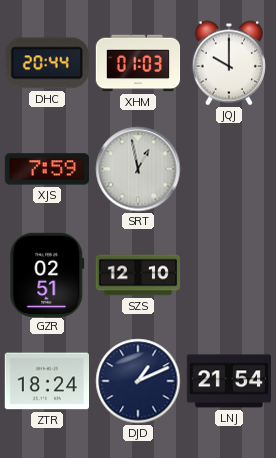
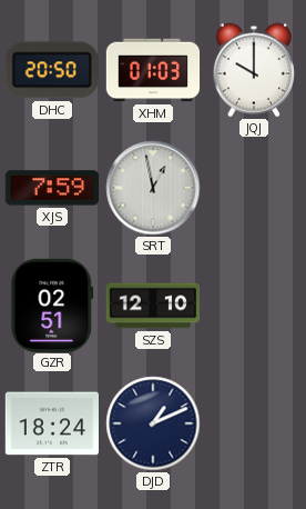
DHC: 20:44 -> 20:50
LNJ: 21:54 -> none
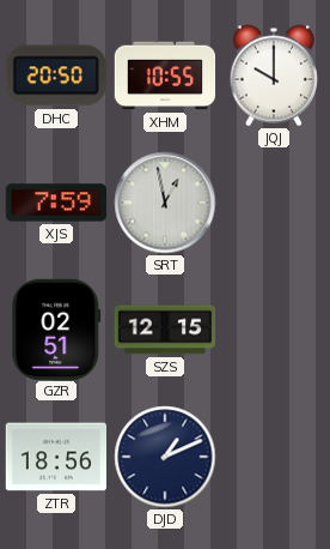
XHM: 01:03 -> 10:55
SZS: 12:10 -> 12:15
ZTR: 18:24 -> 18:56
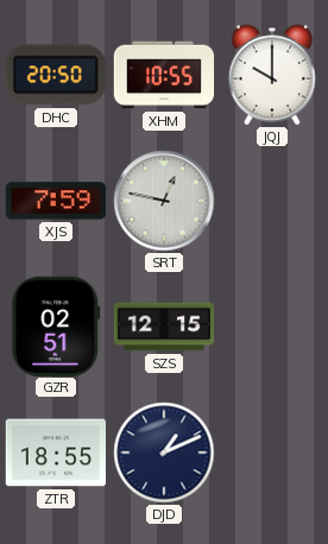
SRT: 12:58 -> 12:47
ZTR: 18:56 -> 18:55
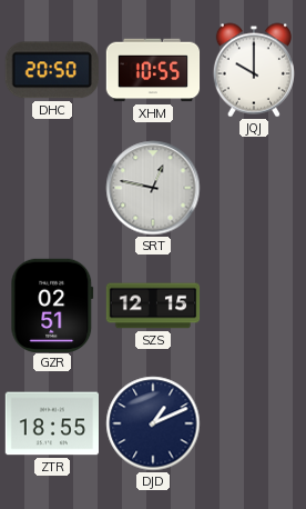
XJS: 7:59 -> none
